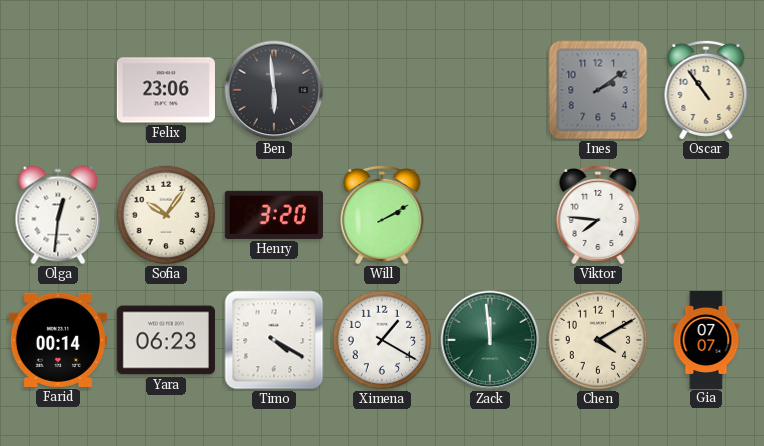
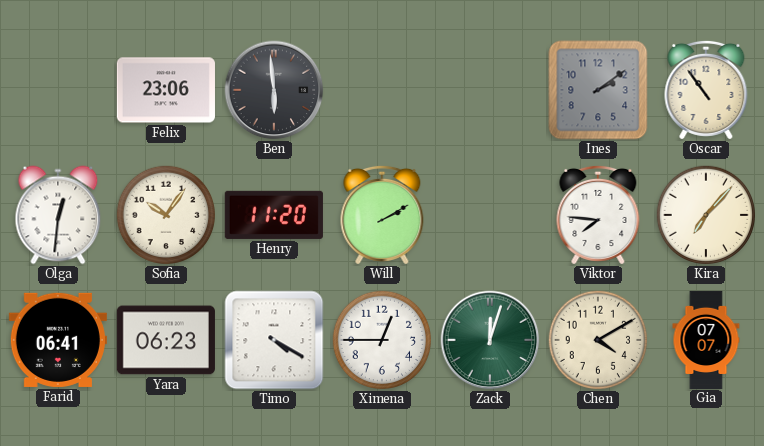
Henry: 3:20 -> 11:20
Kira: none -> 7:07
Farid: 00:14 -> 06:41
Ximena: 1:20 -> 12:45
Zack: 11:59 -> 12:03
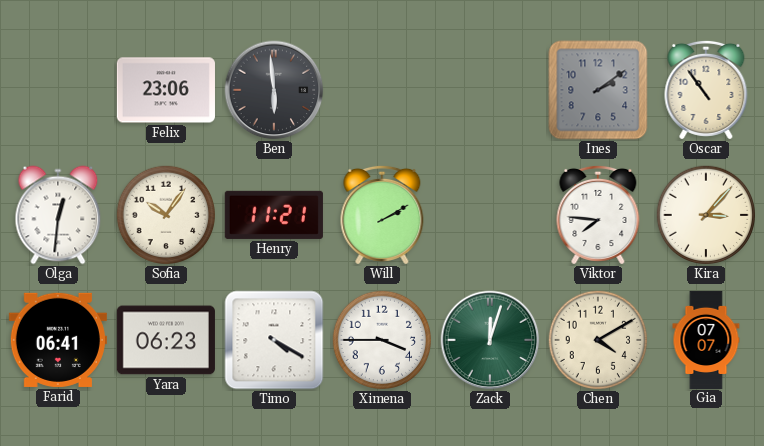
Henry: 11:20 -> 11:21
Kira: 7:07 -> 3:07
Ximena: 12:45 -> 3:45
